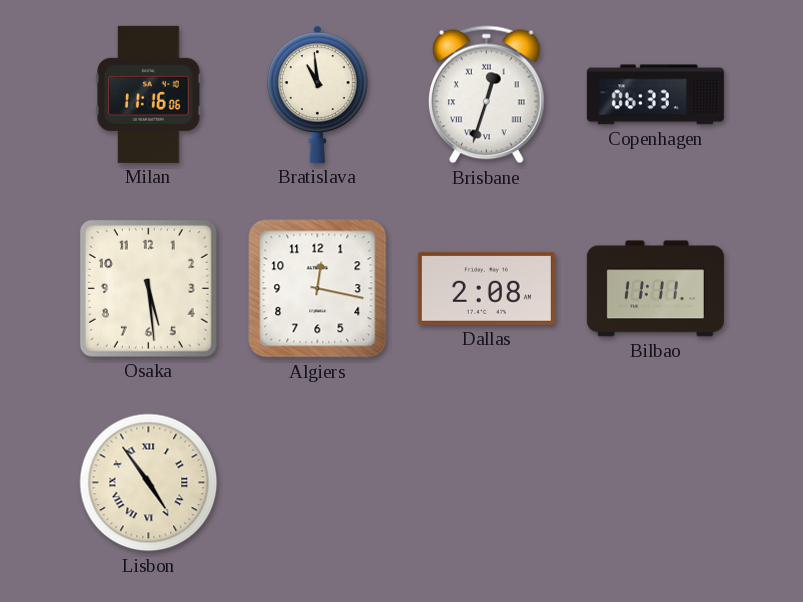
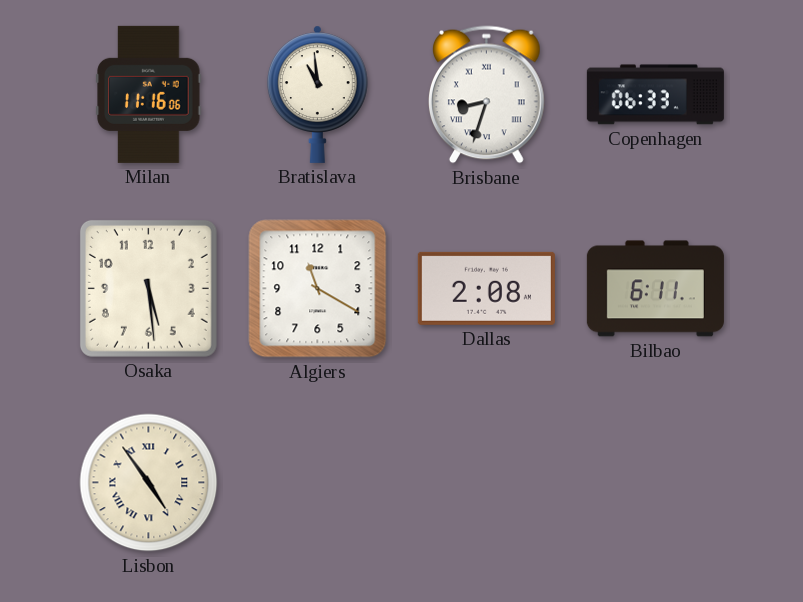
Brisbane: 12:33 -> 8:33
Algiers: 12:17 -> 11:20
Bilbao: 11:11 -> 6:11
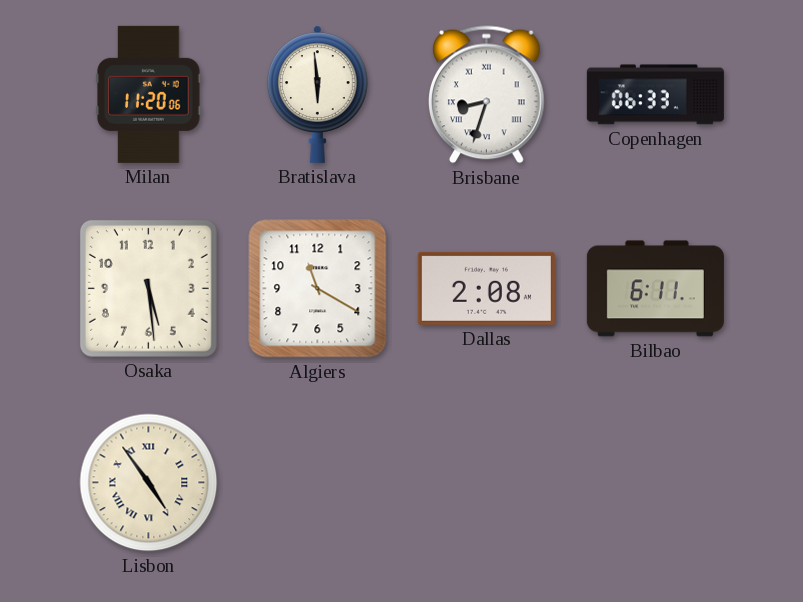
Milan: 11:16 -> 11:20
Bratislava: 10:59 -> 5:59
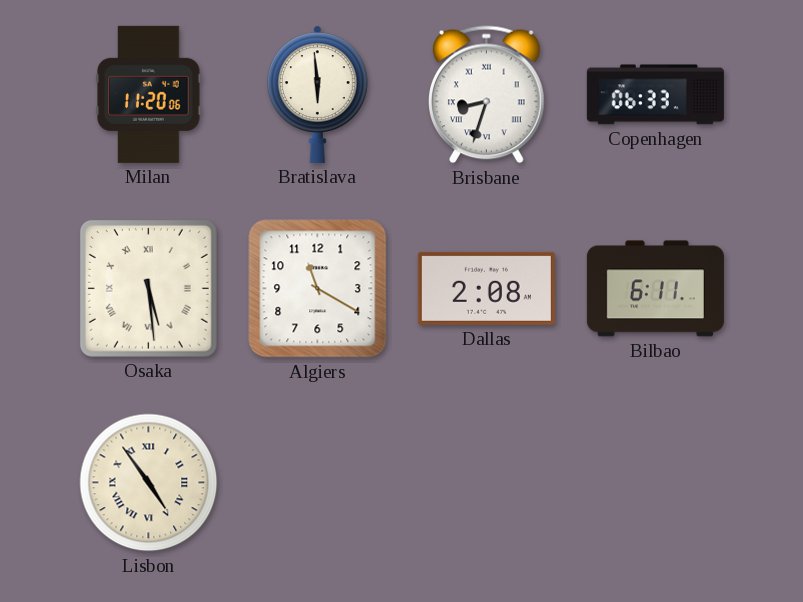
Osaka numerals: Arabic -> Roman
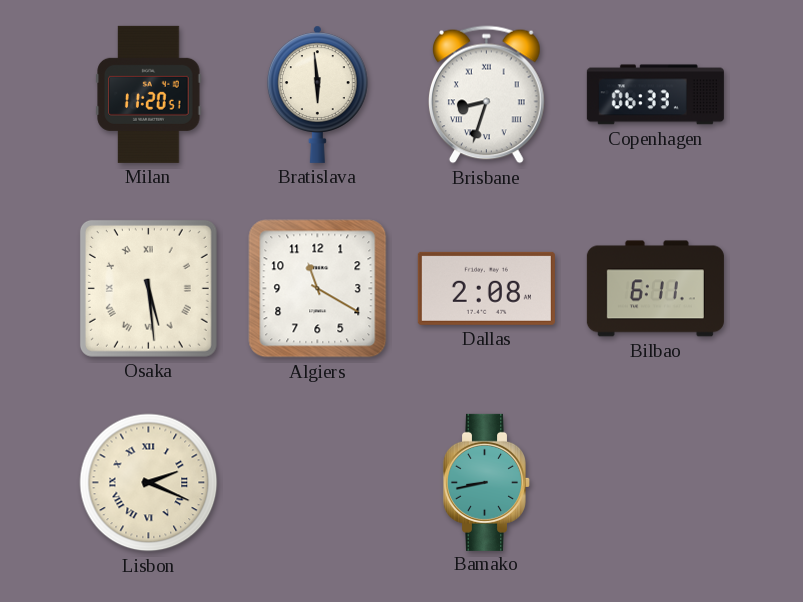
Milan: 11:20:06 -> 11:20:51
Lisbon: 4:54 -> 2:19
Bamako: none -> 8:43
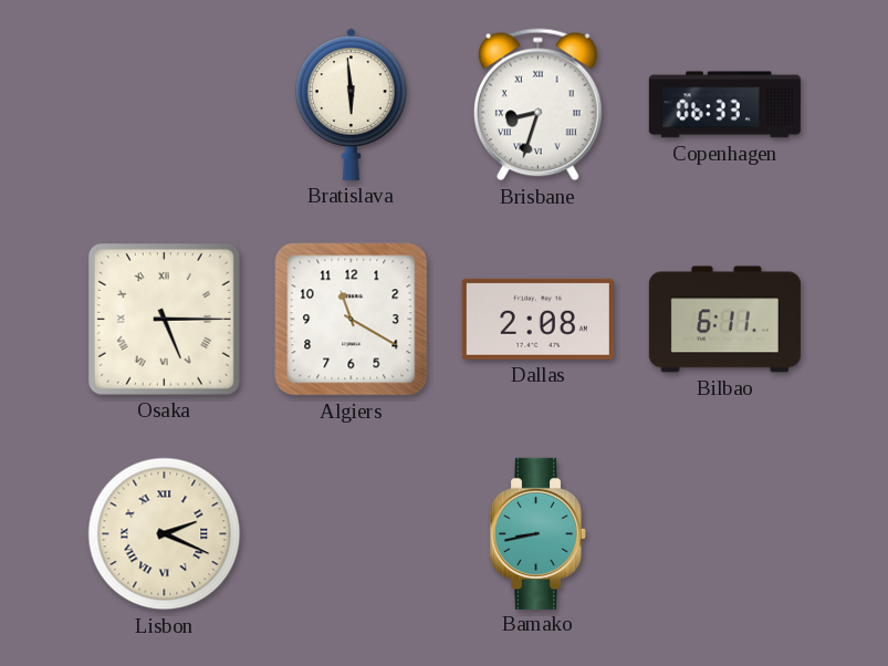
Milan: 11:20 -> none
Osaka: 5:29 -> 5:15
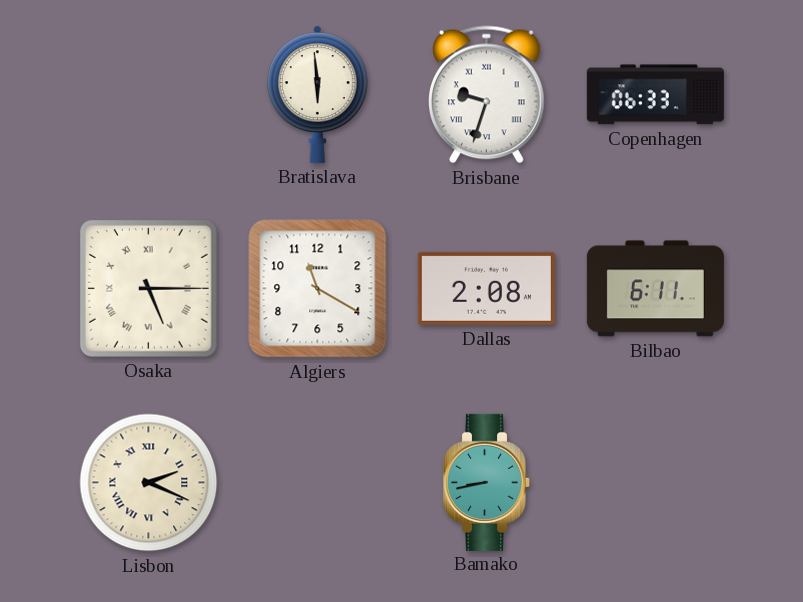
Brisbane: 8:33 -> 9:33
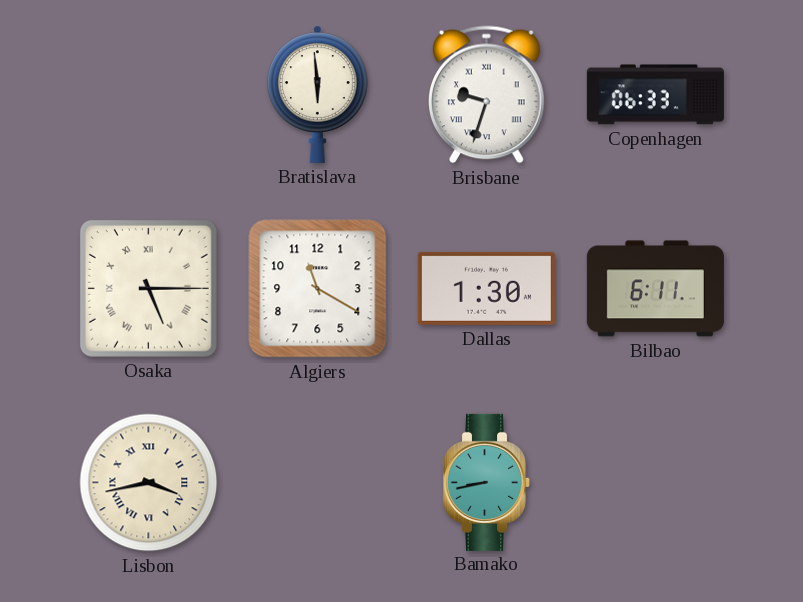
Dallas: 2:08 -> 1:30
Lisbon: 2:19 -> 3:43
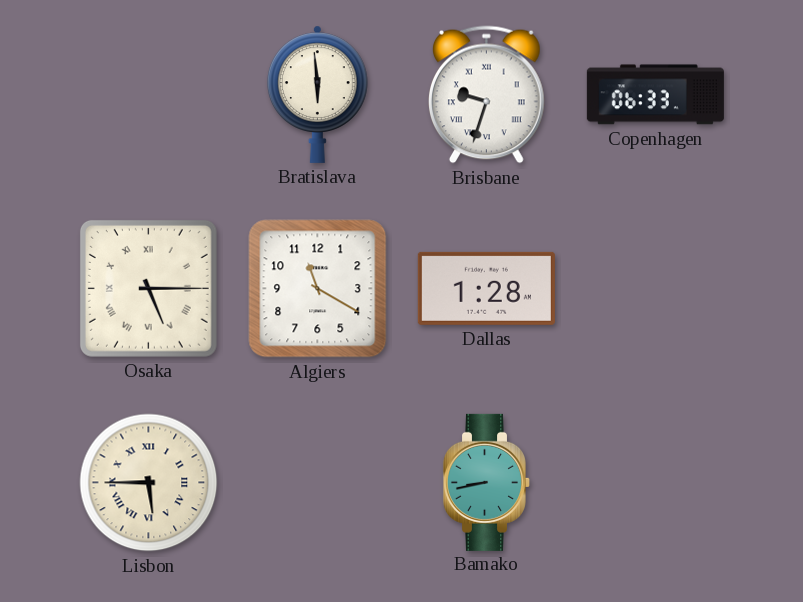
Dallas: 1:30 -> 1:28
Bilbao: 6:11 -> none
Lisbon: 3:43 -> 5:45
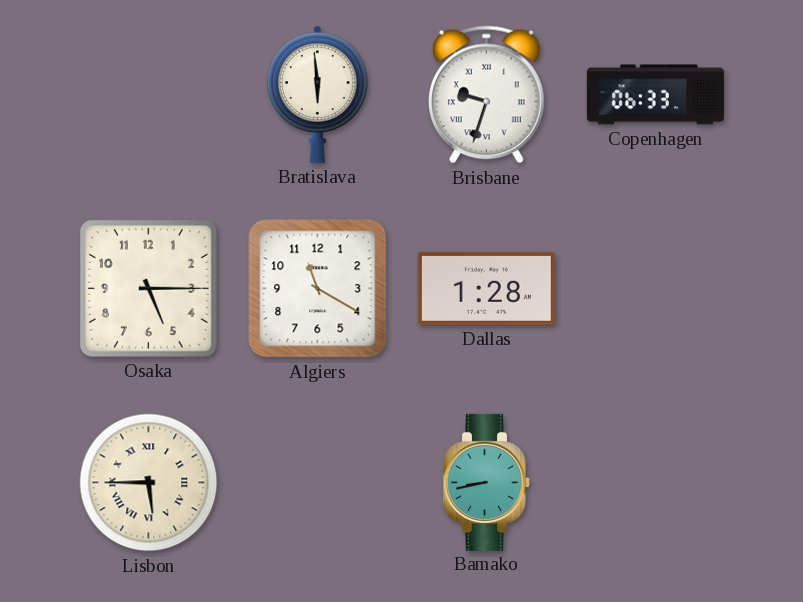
Osaka numerals: Roman -> Arabic
